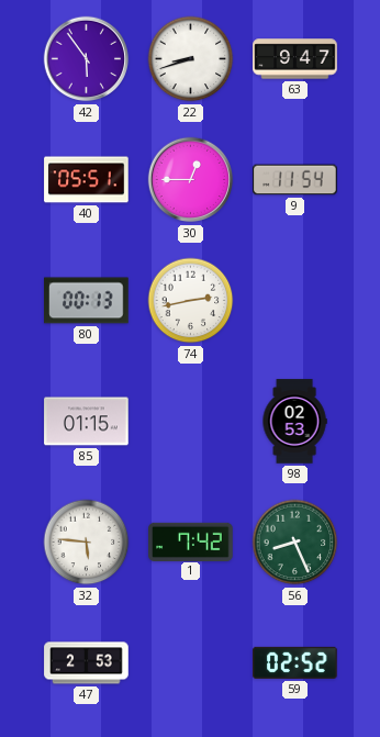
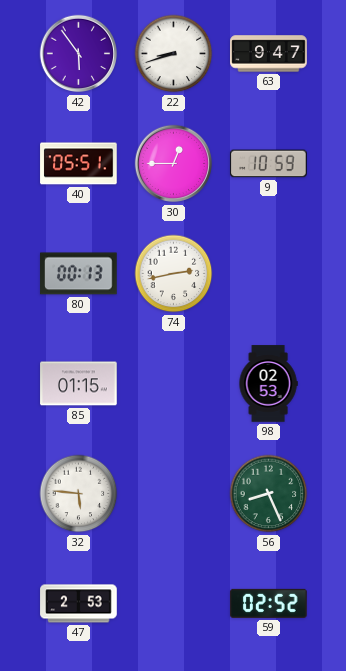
9: 11:54 -> 10:59
1: 7:42 -> none
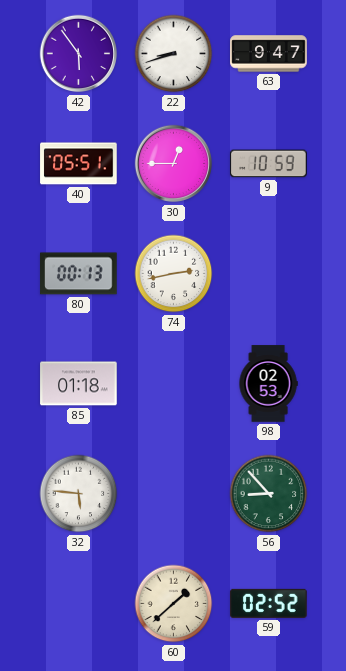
85: 01:15 -> 01:18
56: 8:26 -> 8:53
47: 2:53 -> none
60: none -> 1:38
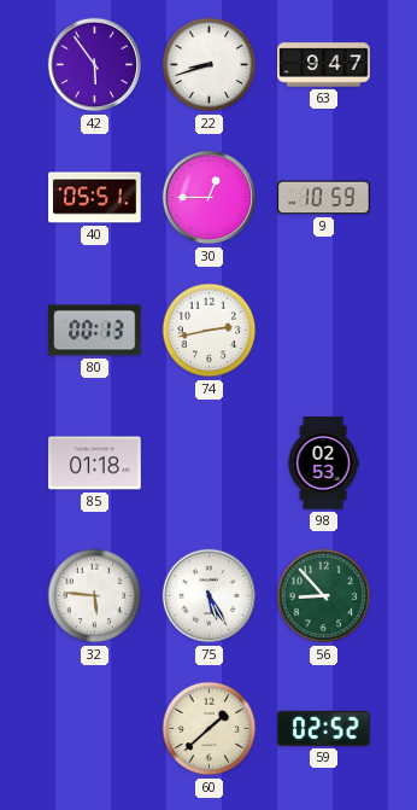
75: none -> 5:25
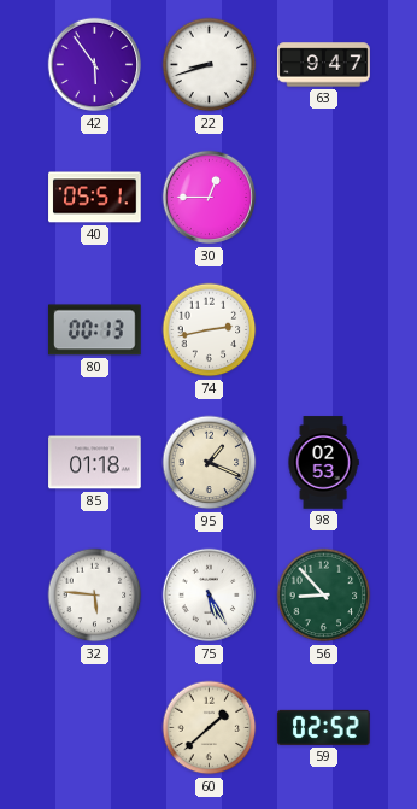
9: 10:59 -> none
95: none -> 1:19
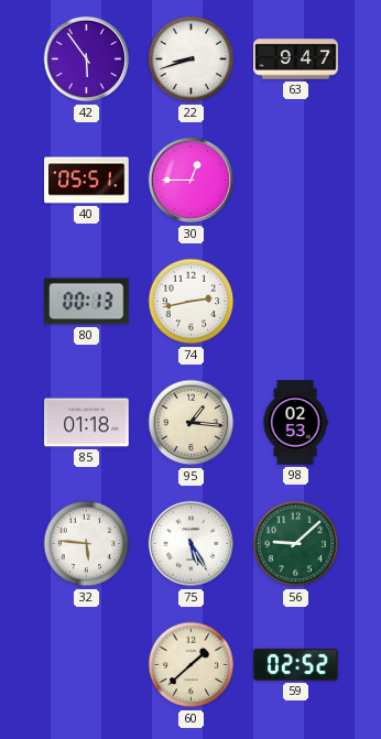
95: 1:19 -> 1:16
56: 8:53 -> 9:08
